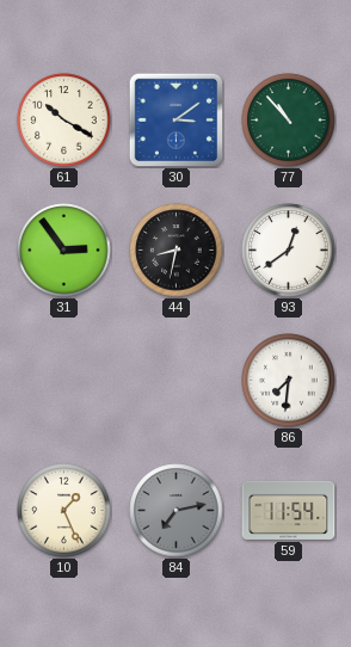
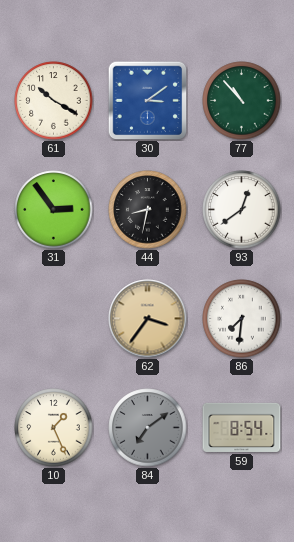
62: none -> 3:36
84: 7:13 -> 7:09
59: 11:54 -> 8:54
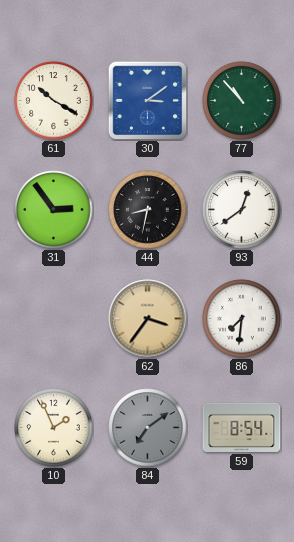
10: 1:26 -> 1:56
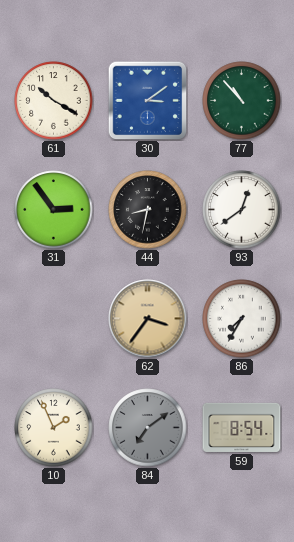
86: 7:31 -> 7:35
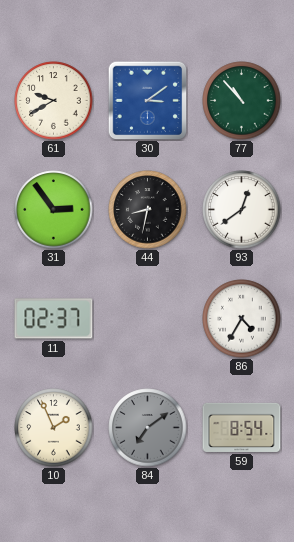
61: 10:20 -> 9:40
11: none -> 02:37
62: 3:36 -> none
86: 7:35 -> 4:35
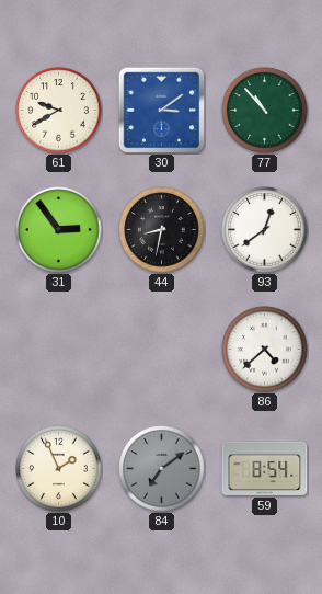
11: 02:37 -> none
86: 4:35 -> 4:38
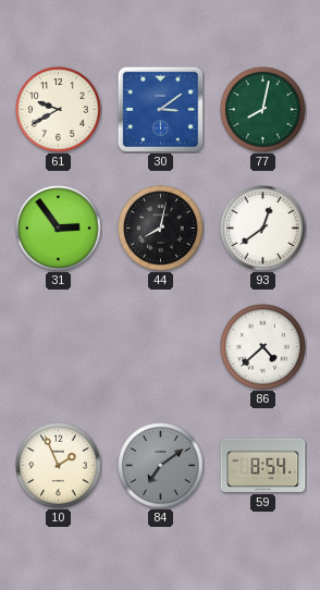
77: 10:53 -> 8:02
44: 8:32 -> 8:02
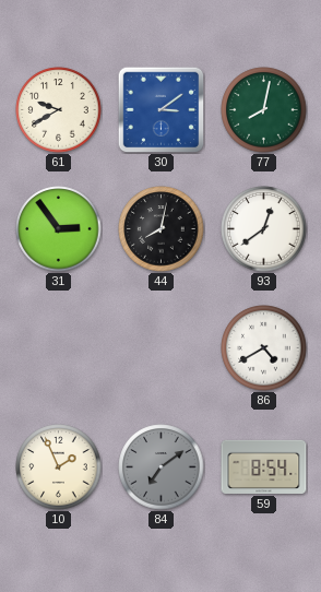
86: 4:38 -> 4:40
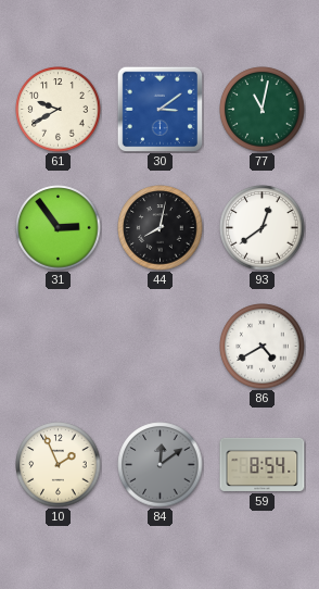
77: 8:02 -> 11:02
84: 7:09 -> 12:09
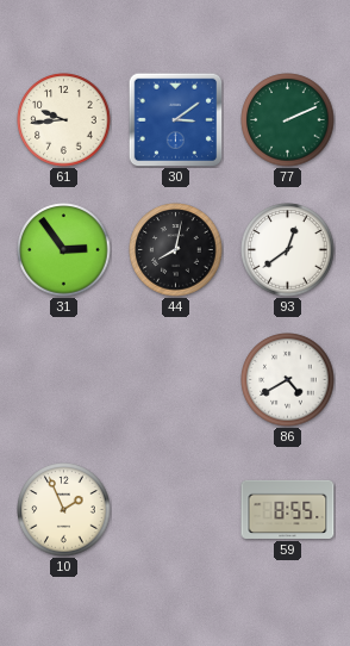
61: 9:40 -> 9:44
77: 11:02 -> 2:11
84: 12:09 -> none
59: 8:54 -> 8:55
